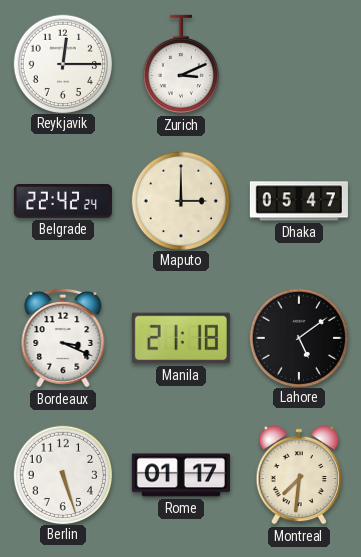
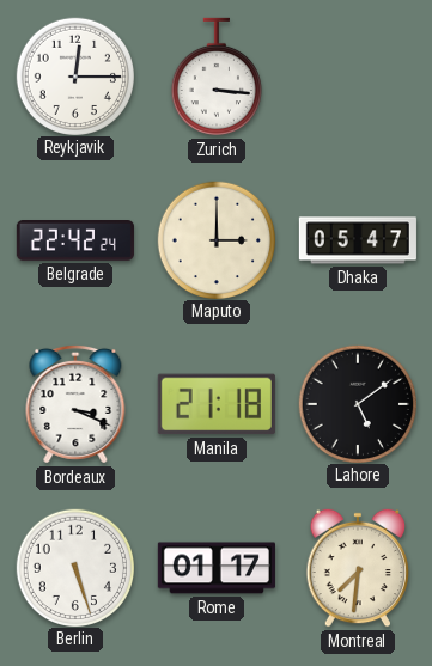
Zurich: 3:11 -> 3:16
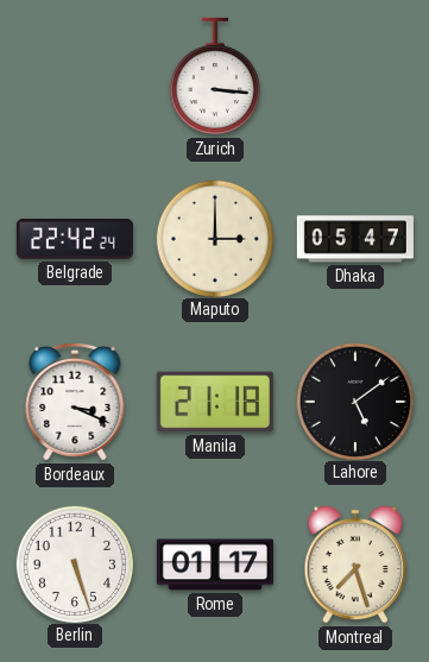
Reykjavik: 12:15 -> none
Montreal: 7:31 -> 7:27
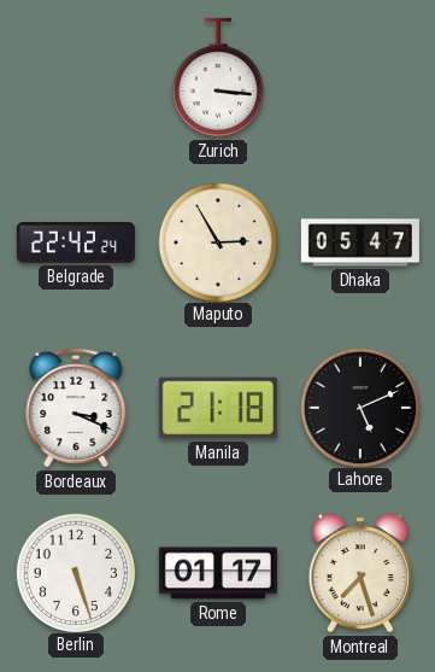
Maputo: 3:00 -> 2:55
Lahore: 5:09 -> 5:11
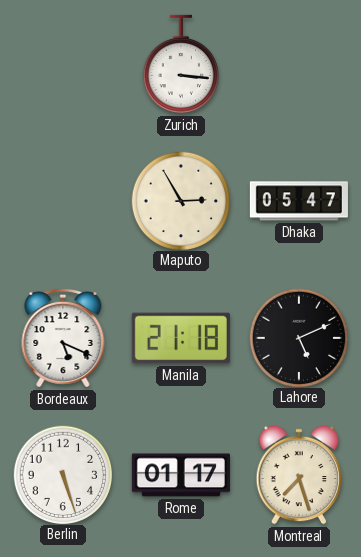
Belgrade: 22:42 -> none
Bordeaux: 3:19 -> 5:19
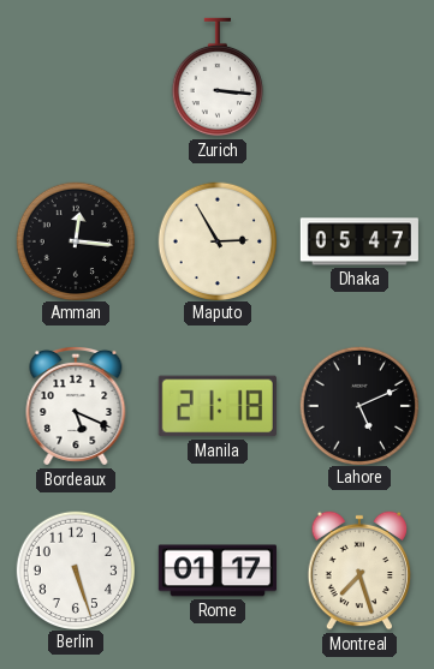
Amman: none -> 12:16
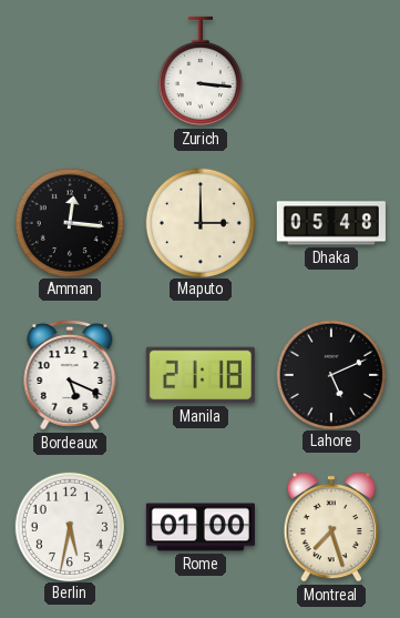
Maputo: 2:55 -> 3:00
Dhaka: 05:47 -> 05:48
Berlin: 5:27 -> 5:32
Rome: 01:17 -> 01:00
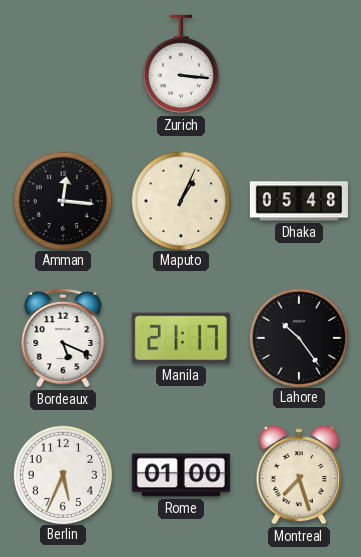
Maputo: 3:00 -> 1:04
Manila: 21:18 -> 21:17
Lahore: 5:11 -> 10:24
Berlin: 5:32 -> 5:34
